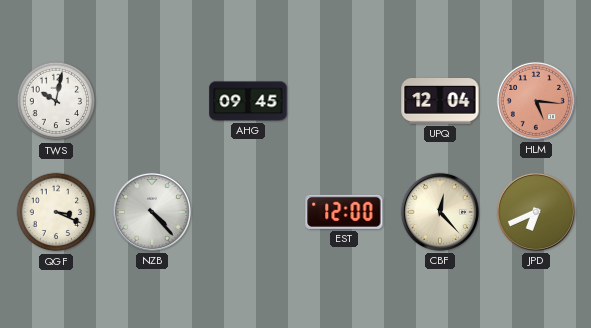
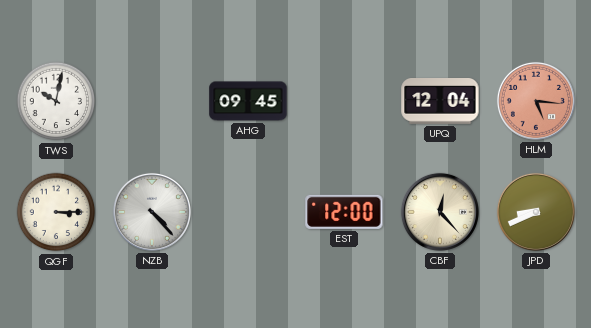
QGF: 3:19 -> 3:15
JPD: 6:41 -> 8:41
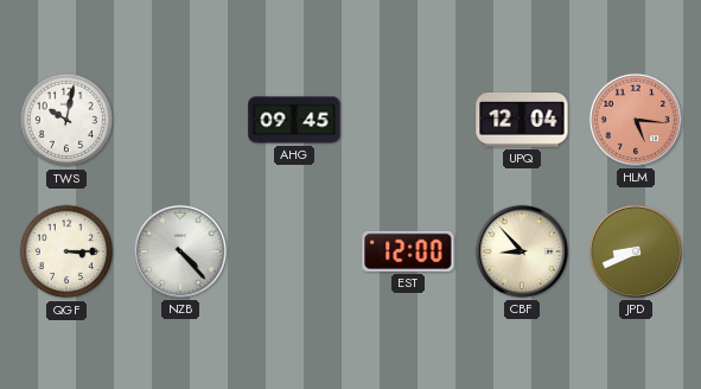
CBF: 12:23 -> 8:53
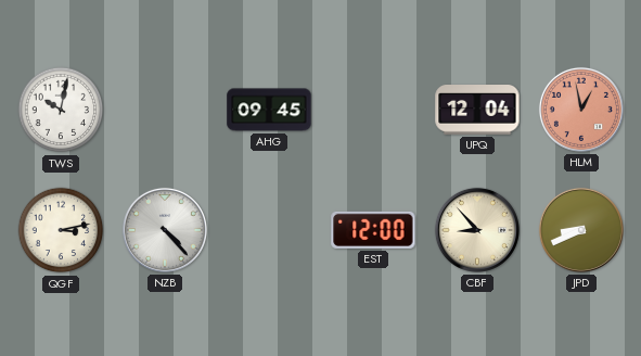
HLM: 5:16 -> 12:58
QGF: 3:15 -> 3:13
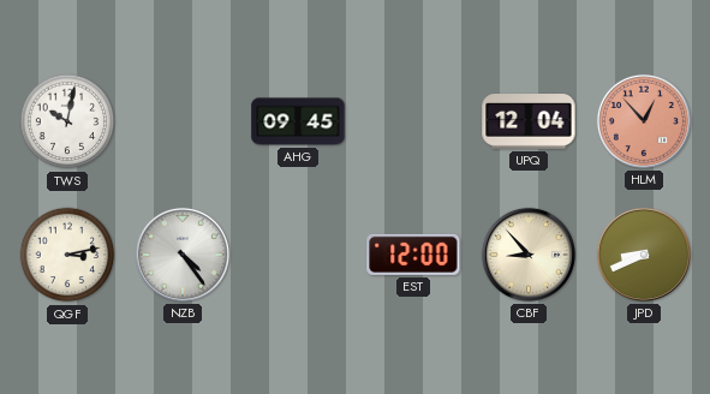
HLM: 12:58 -> 12:53
NZB: 4:23 -> 4:24
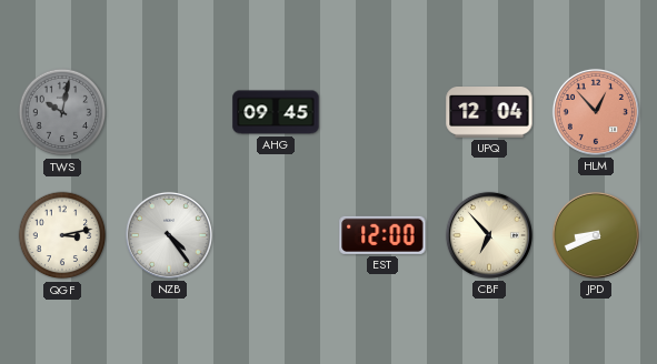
TWS dial: white -> grey
CBF: 8:53 -> 6:53
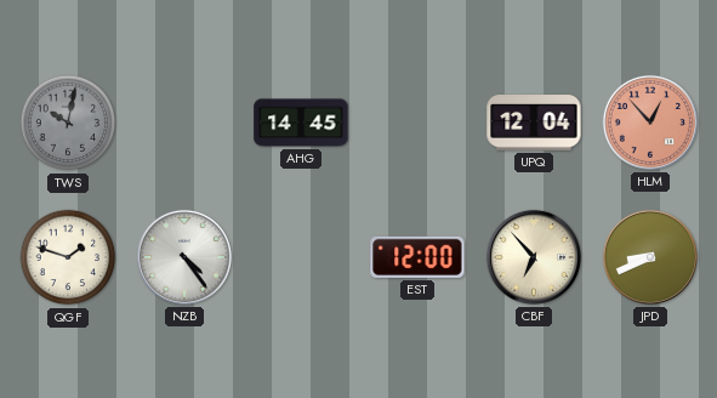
AHG: 09:45 -> 14:45
QGF: 3:13 -> 1:48
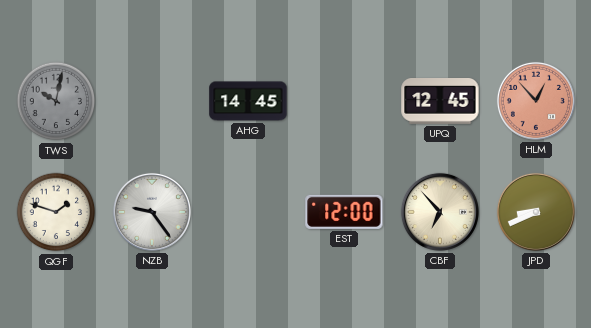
UPQ: 12:04 -> 12:45
NZB: 4:24 -> 9:24
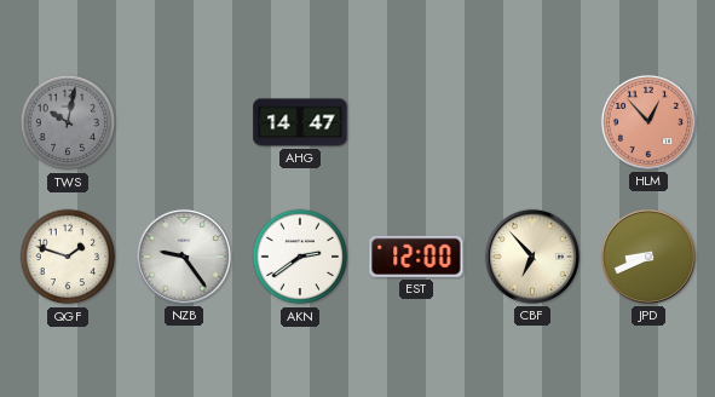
AHG: 14:45 -> 14:47
UPQ: 12:45 -> none
AKN: none -> 2:39
